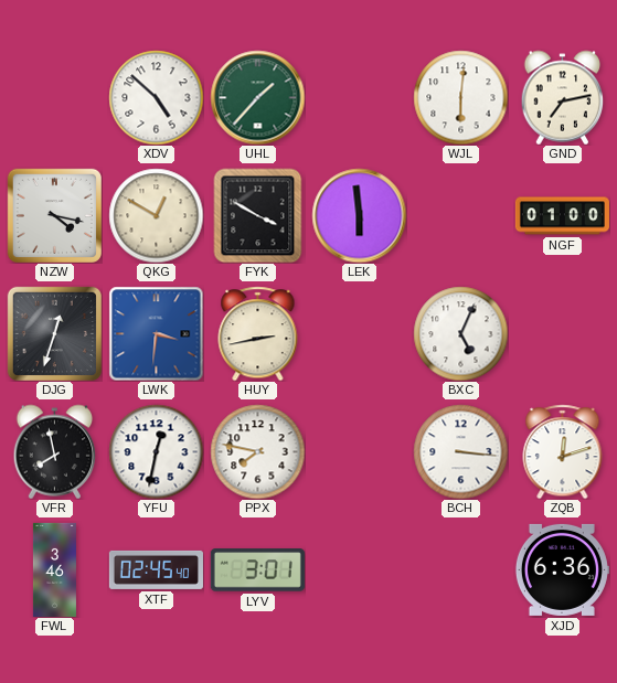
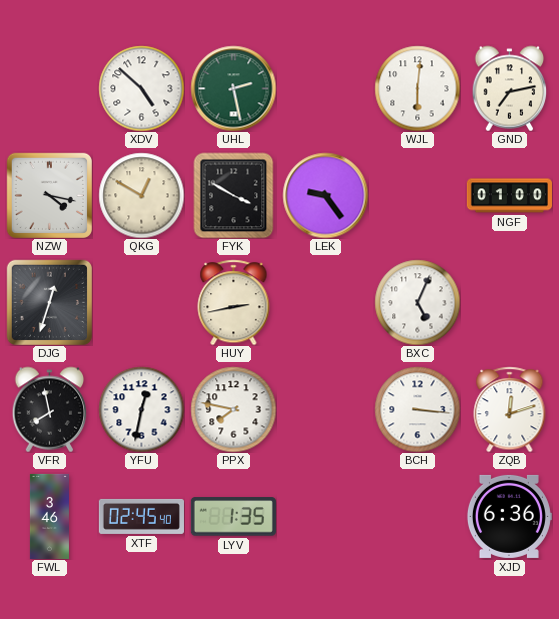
UHL: 1:37 -> 2:28
LEK: 5:59 -> 9:24
LWK: 3:31 -> none
LYV: 3:01 -> 1:35
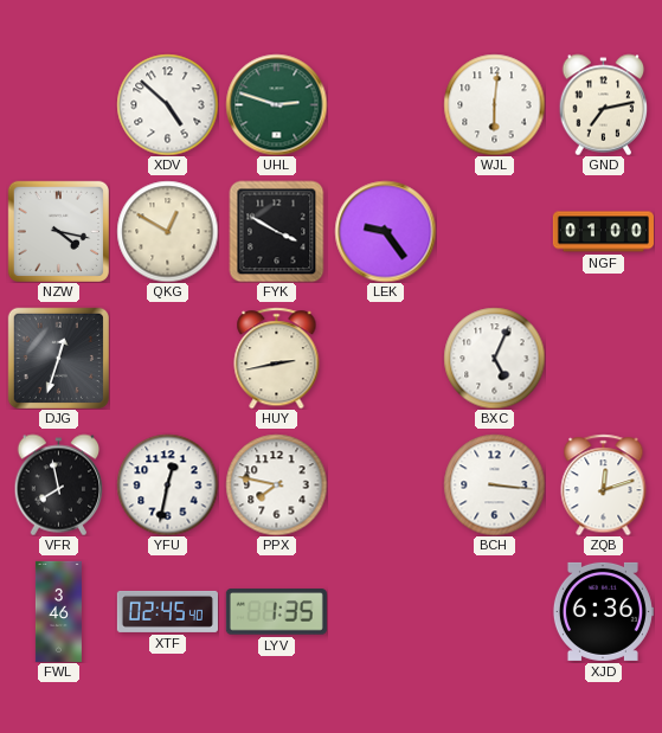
UHL: 2:28 -> 2:48
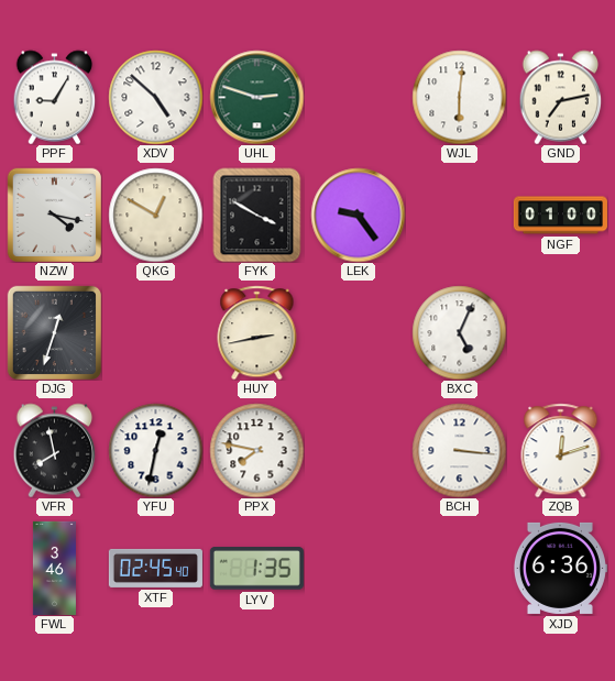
PPF: none -> 9:05
